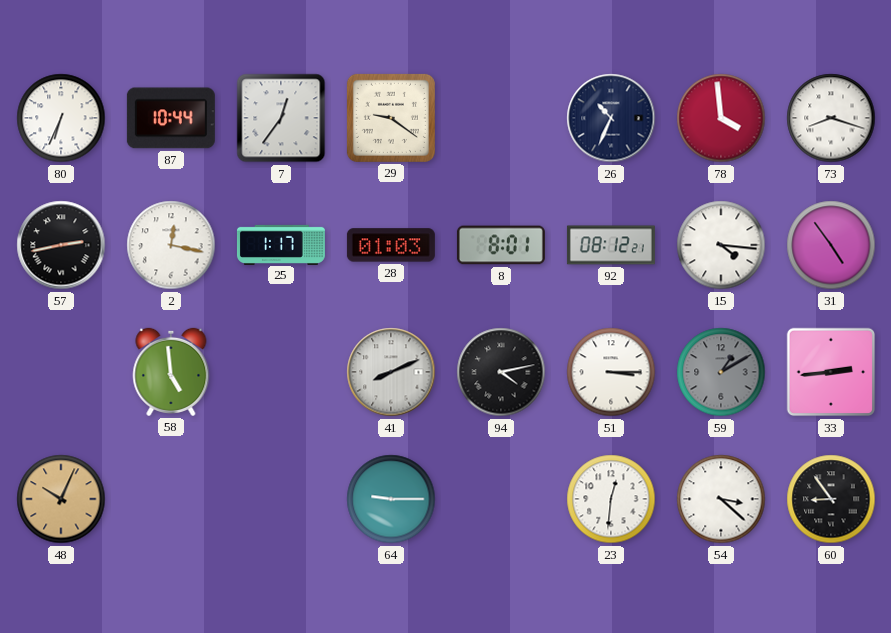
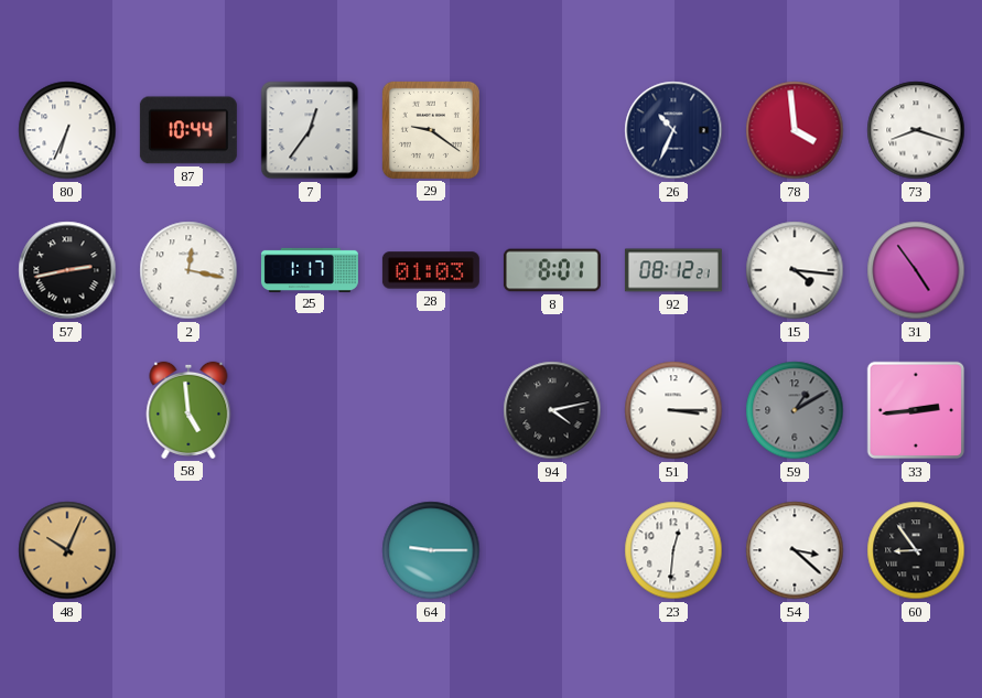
41: 8:11 -> none
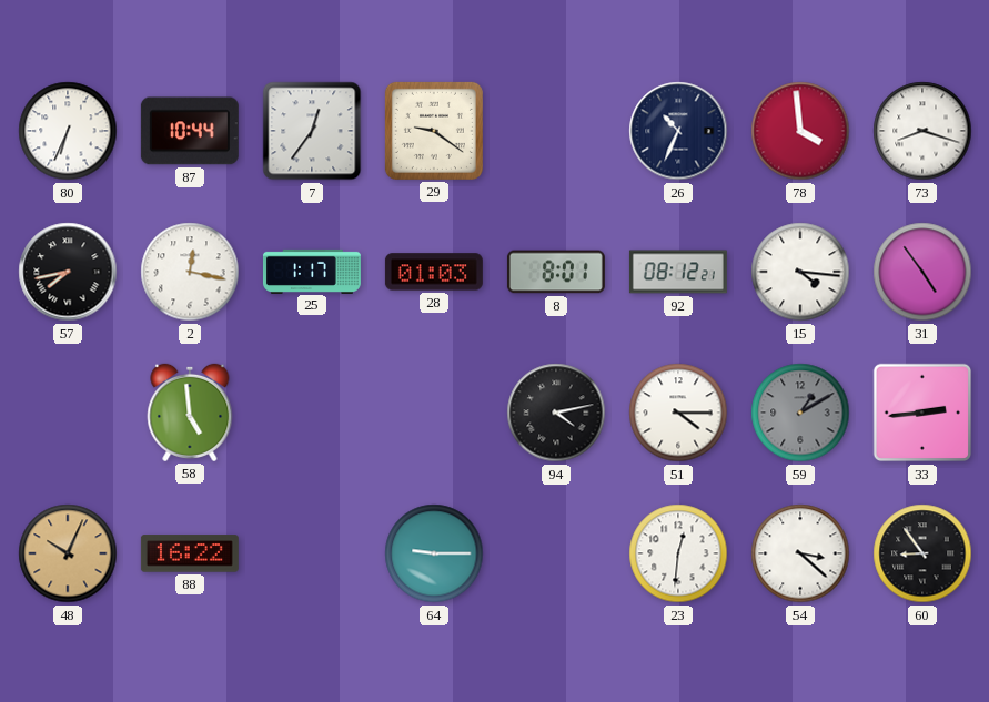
57: 2:43 -> 7:43
51: 3:15 -> 4:15
88: none -> 16:22
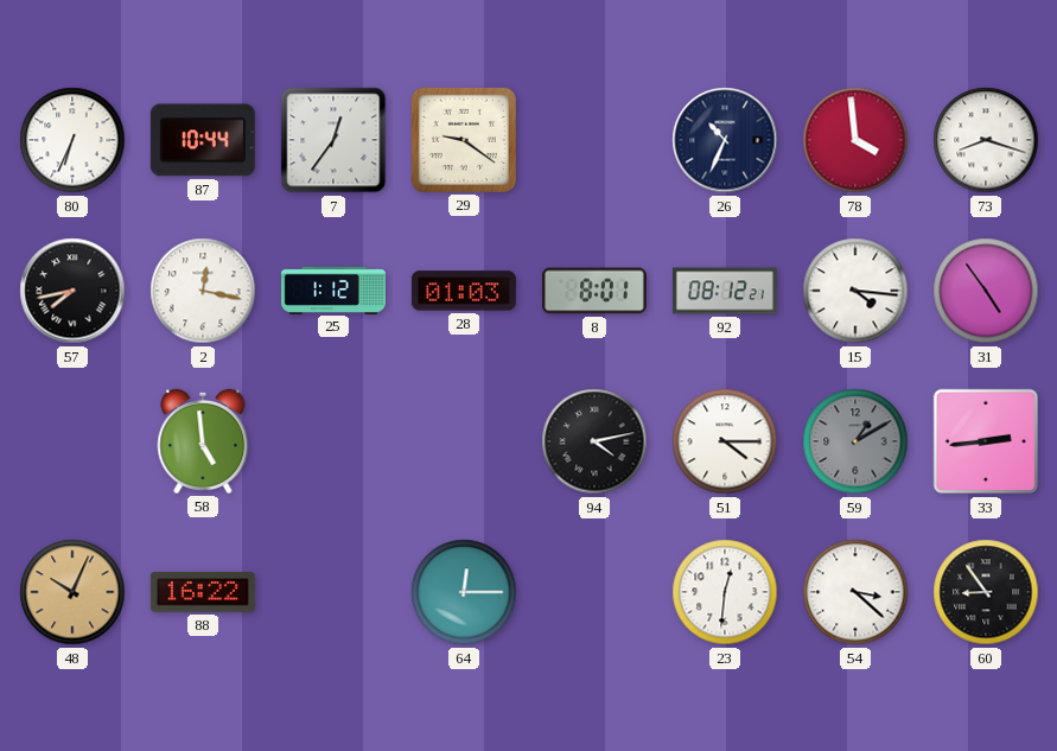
25: 1:17 -> 1:12
64: 9:15 -> 12:15
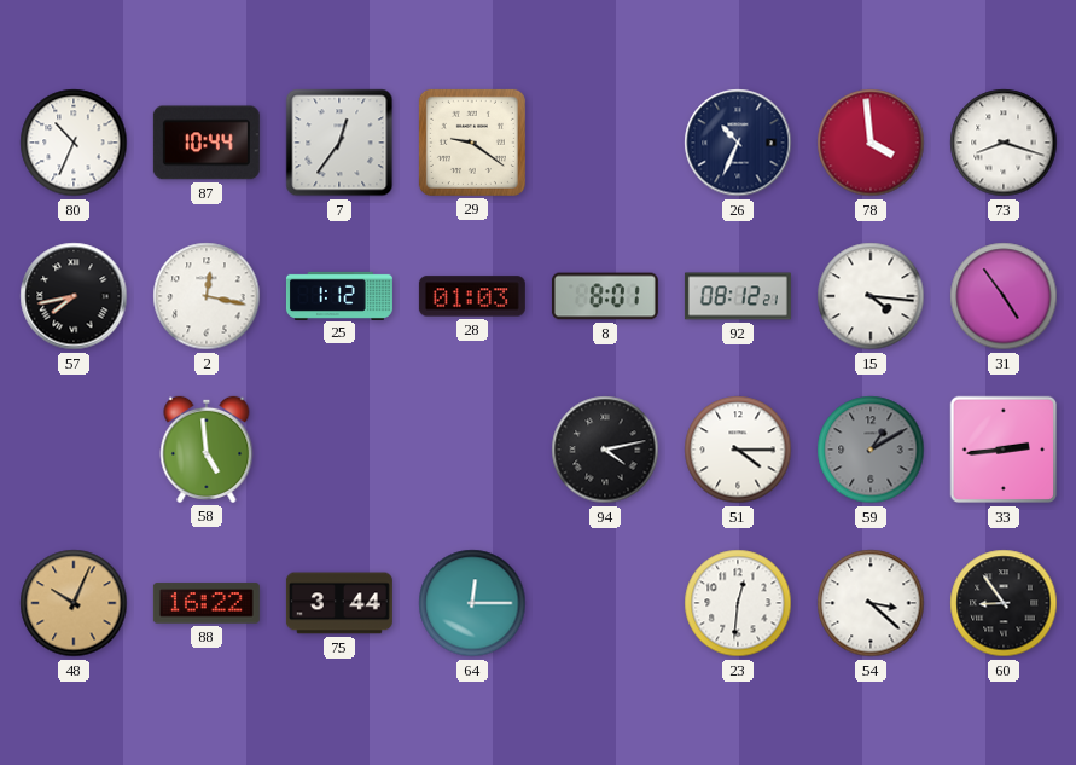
80: 6:34 -> 10:34
75: none -> 3:44
